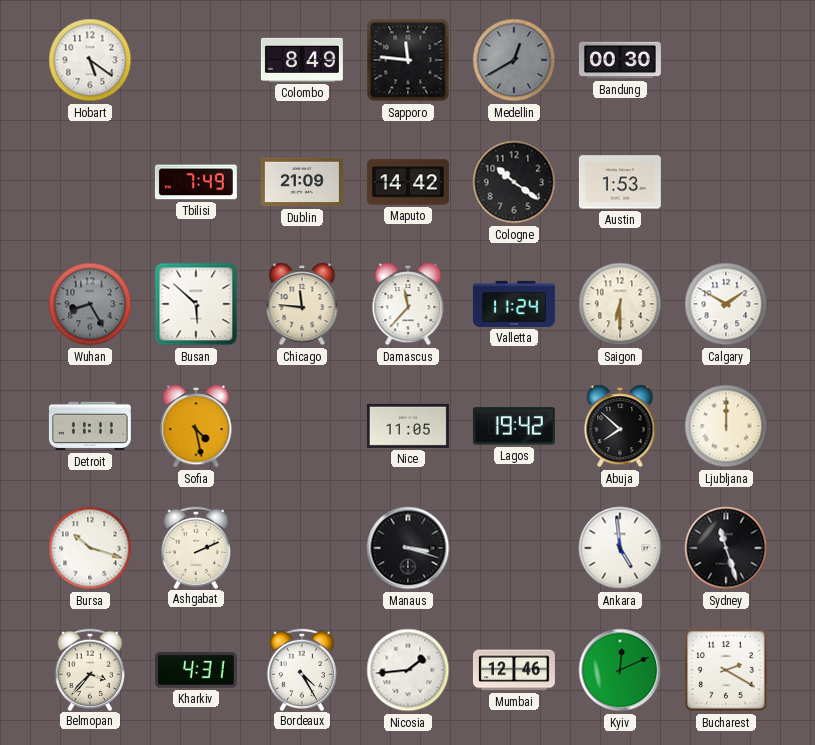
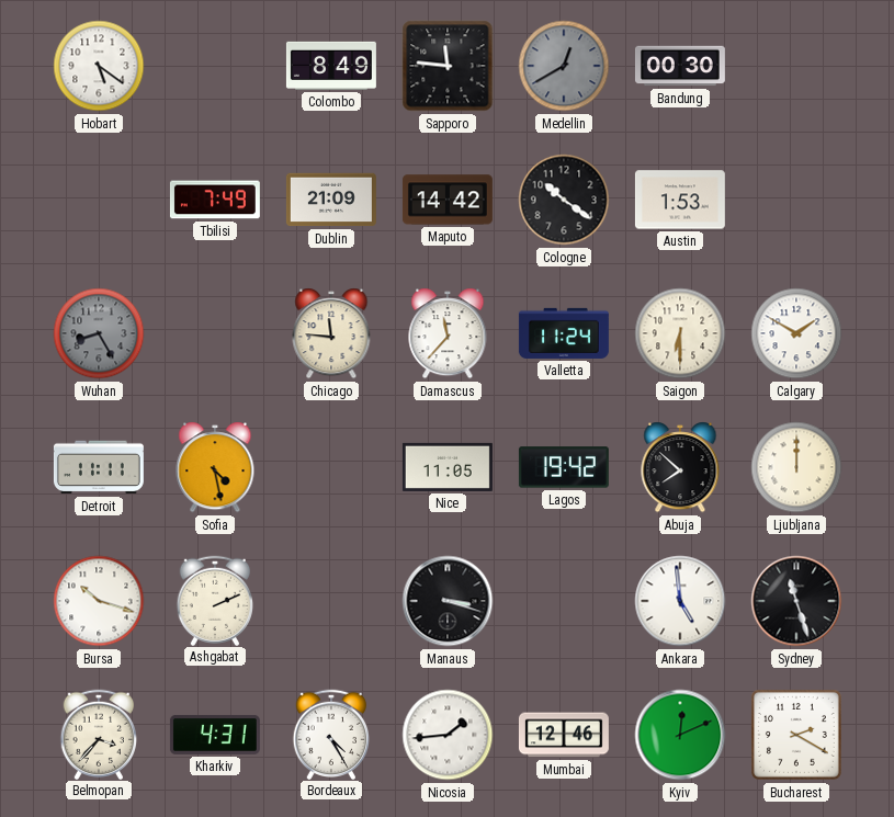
Busan: 5:52 -> none
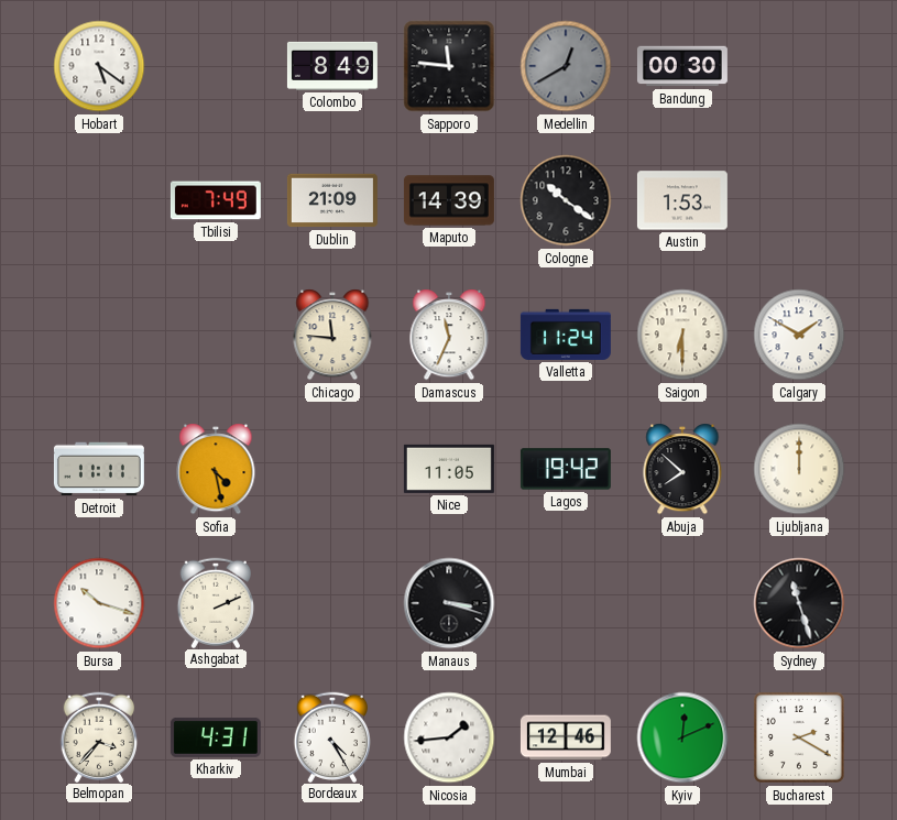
Maputo: 14:42 -> 14:39
Wuhan: 8:25 -> none
Damascus: 11:37 -> 11:34
Ankara: 4:59 -> none
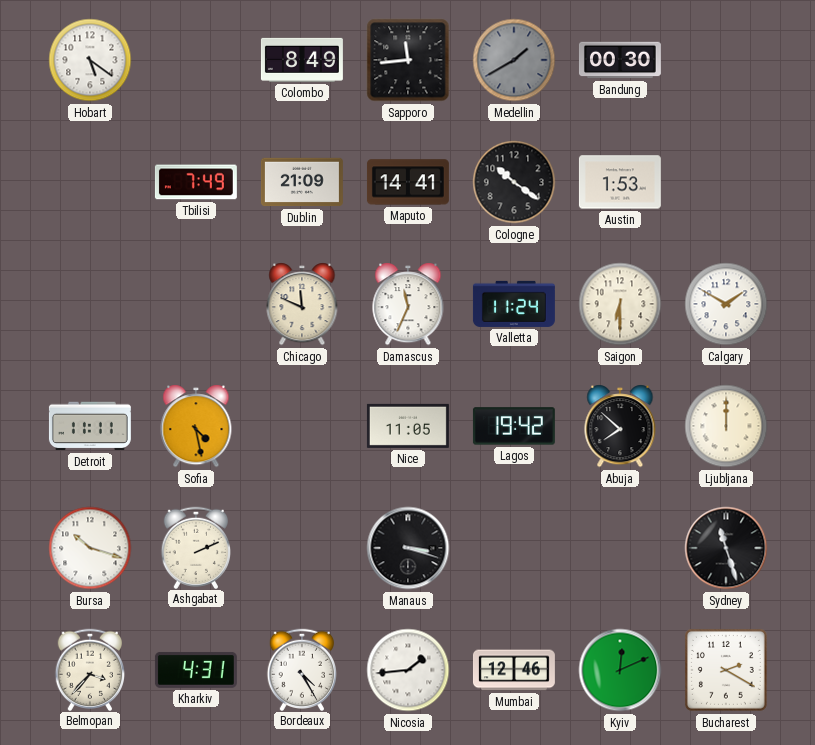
Sapporo: 11:46 -> 11:44
Medellin: 12:40 -> 1:40
Maputo: 14:39 -> 14:41
Chicago: 11:46 -> 11:49
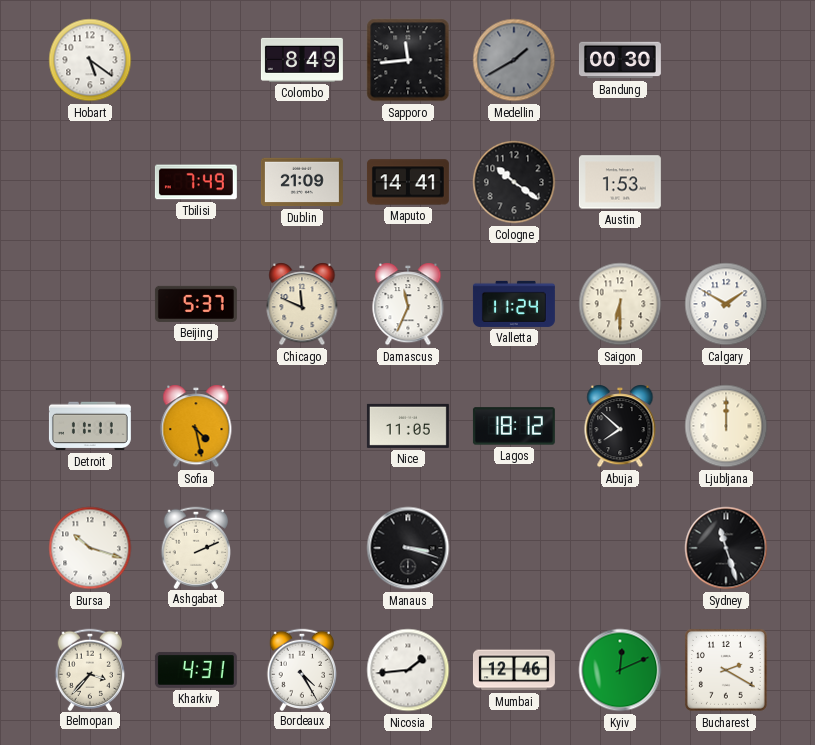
Beijing: none -> 5:37
Lagos: 19:42 -> 18:12
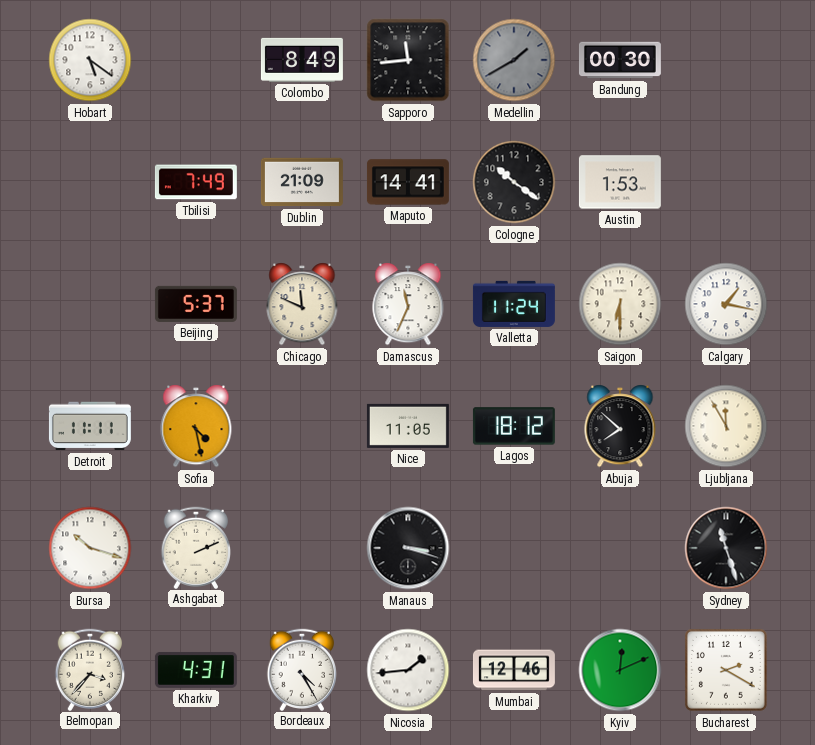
Calgary: 1:50 -> 1:17
Ljubljana: 12:00 -> 11:55
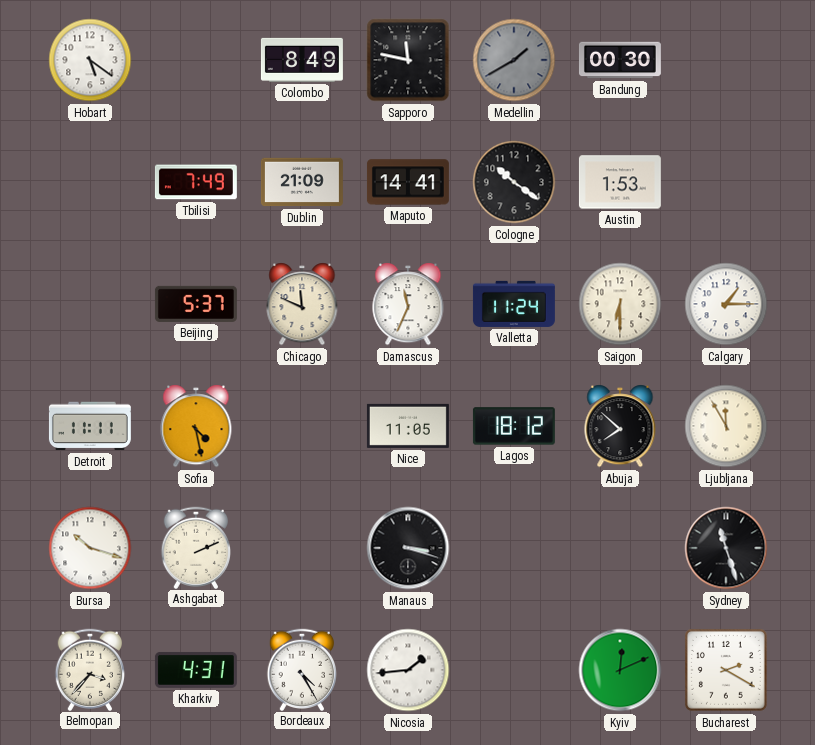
Sapporo: 11:44 -> 11:47
Calgary: 1:17 -> 1:15
Mumbai: 12:46 -> none
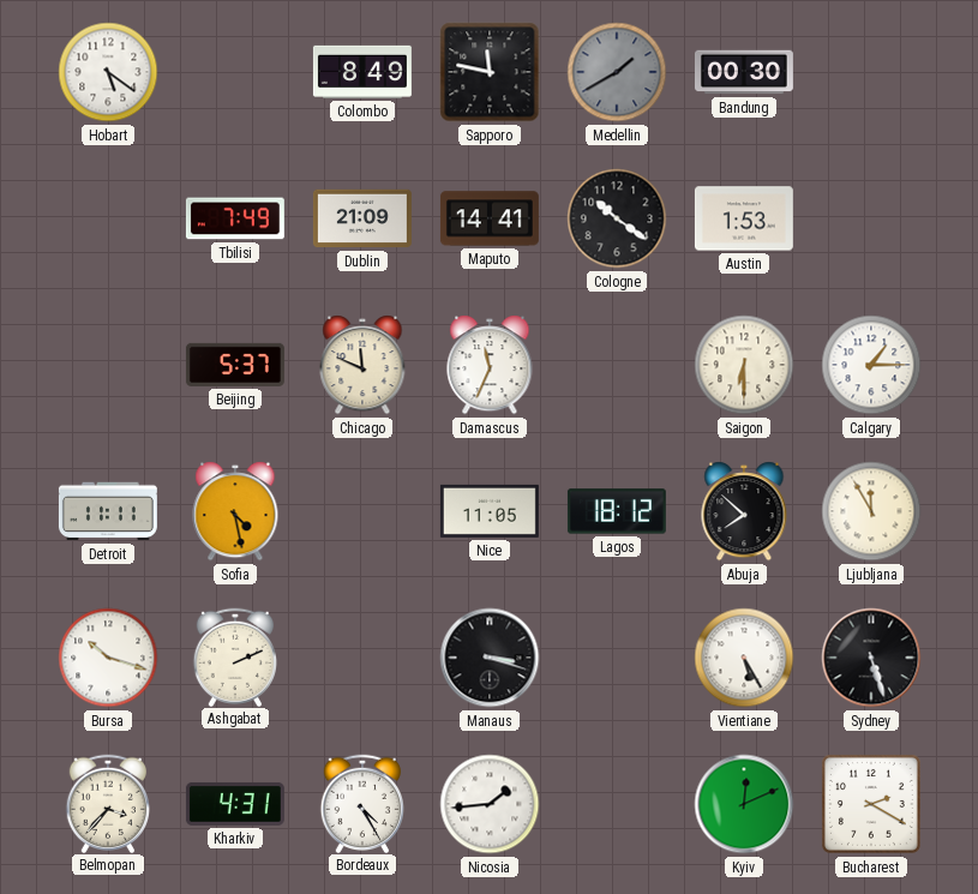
Valletta: 11:24 -> none
Vientiane: none -> 5:25
Sydney: 11:27 -> 5:27
